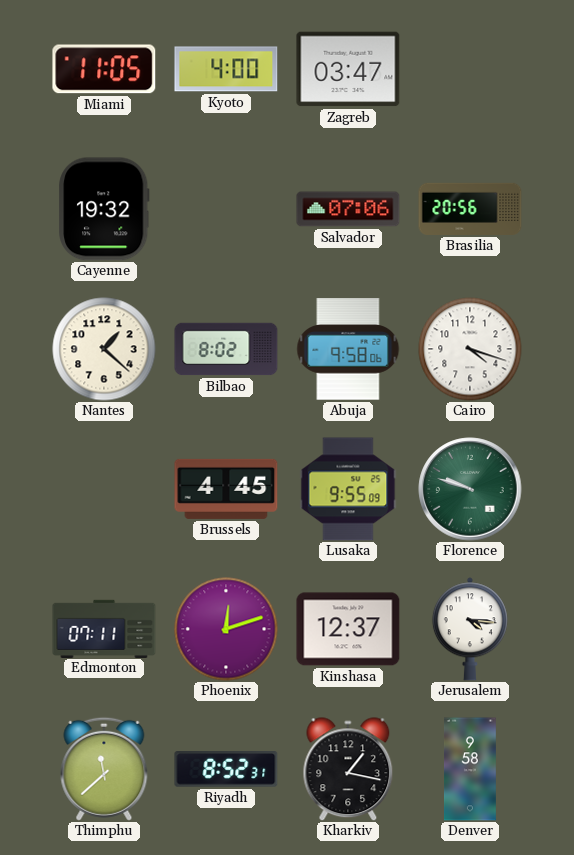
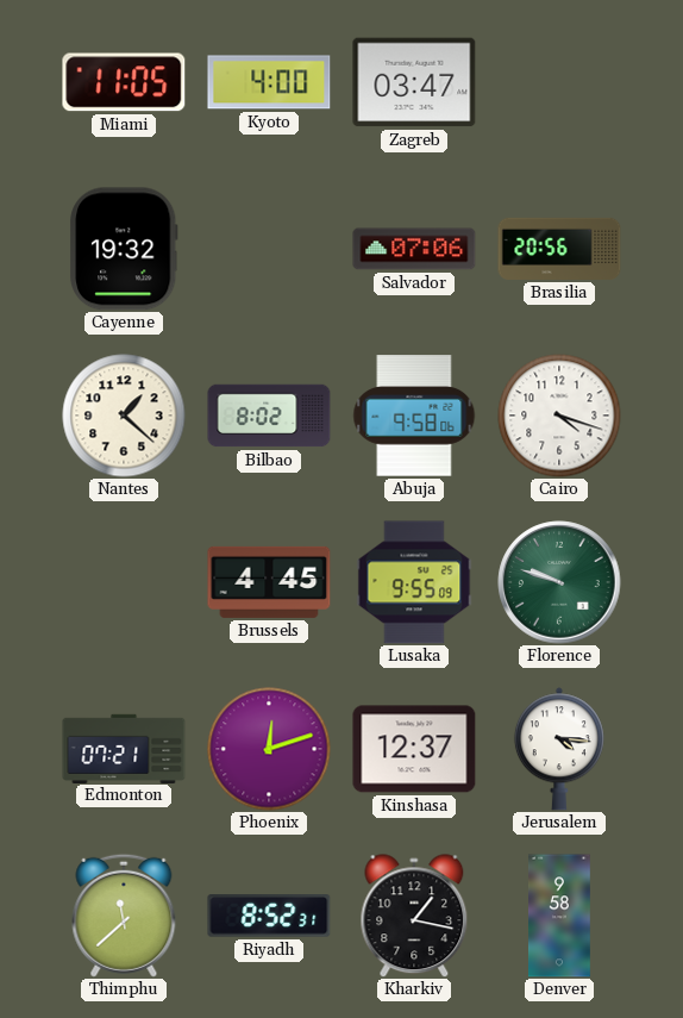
Edmonton: 07:11 -> 07:21
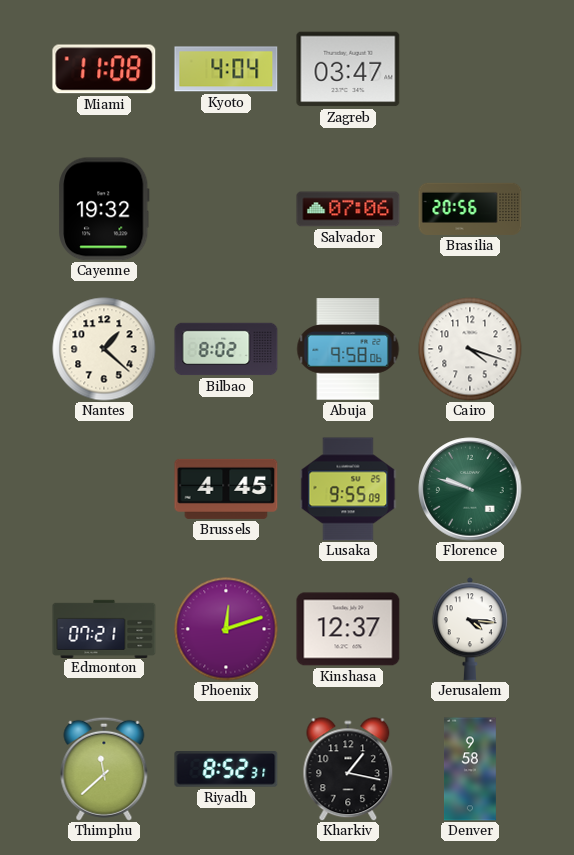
Miami: 11:05 -> 11:08
Kyoto: 4:00 -> 4:04
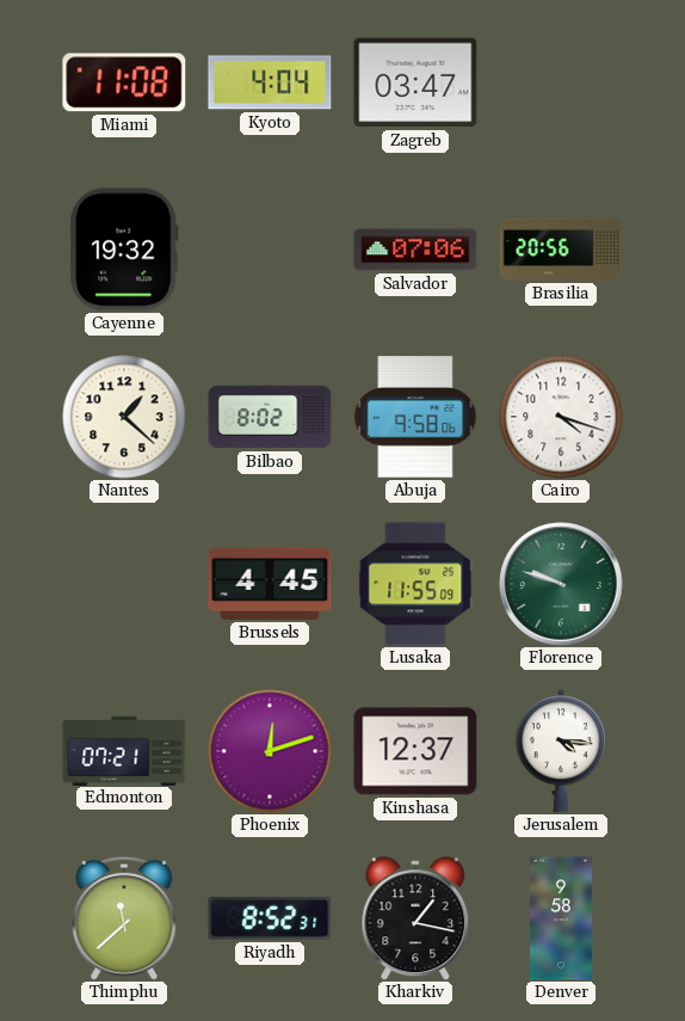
Lusaka: 9:55 -> 11:55
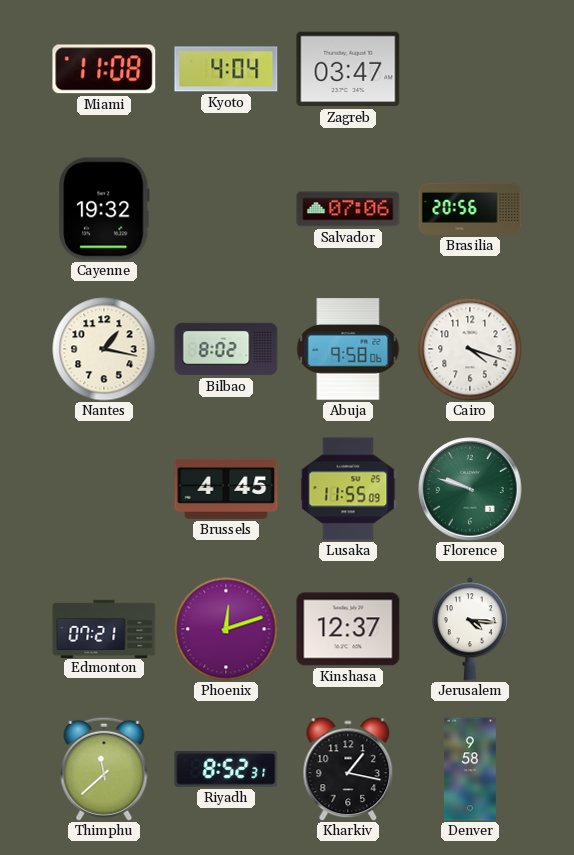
Nantes: 1:22 -> 1:17
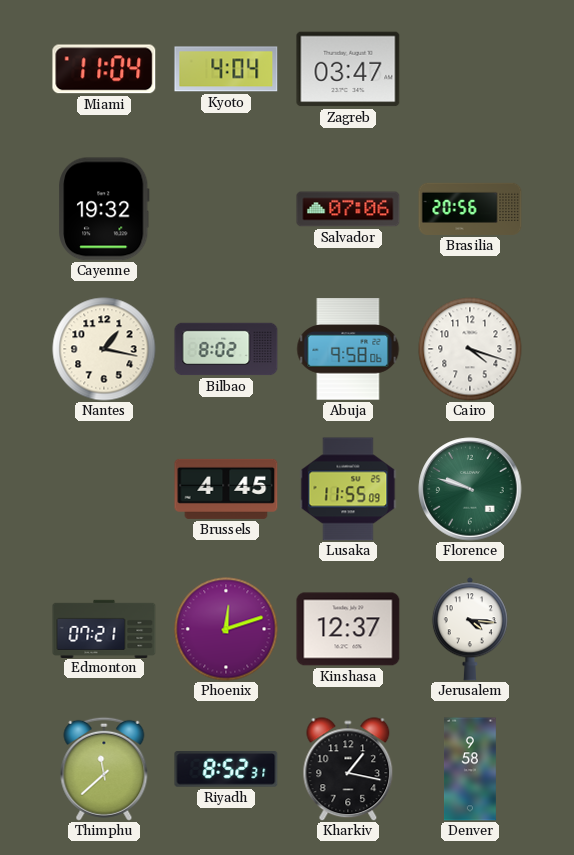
Miami: 11:08 -> 11:04
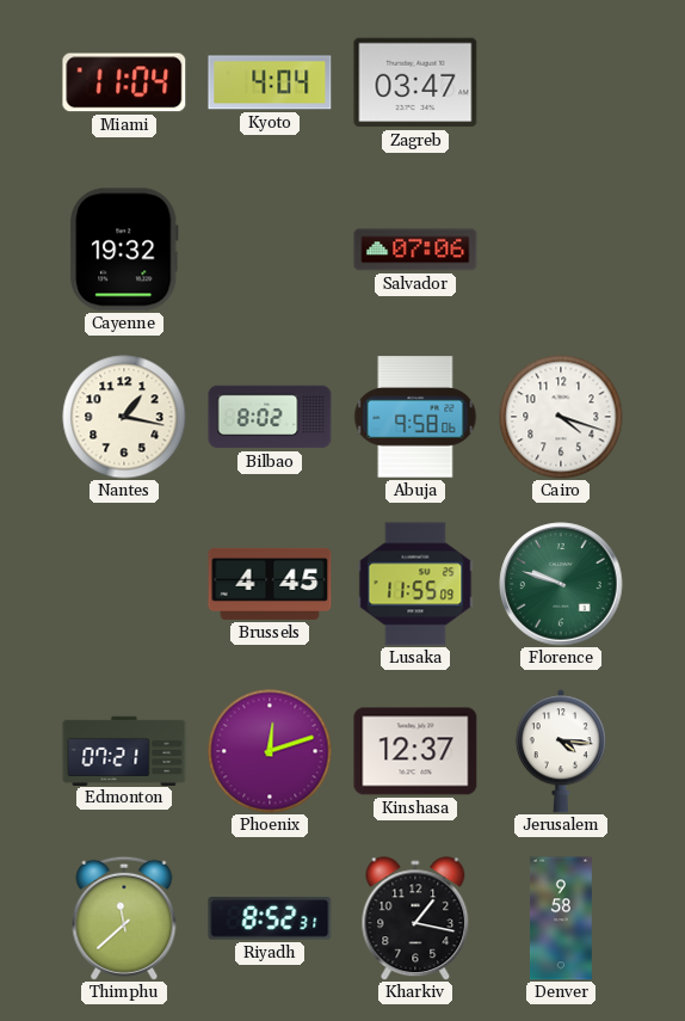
Brasilia: 20:56 -> none
